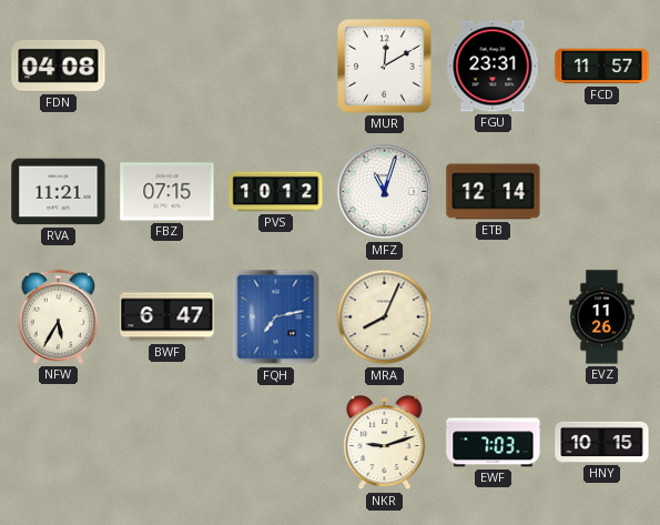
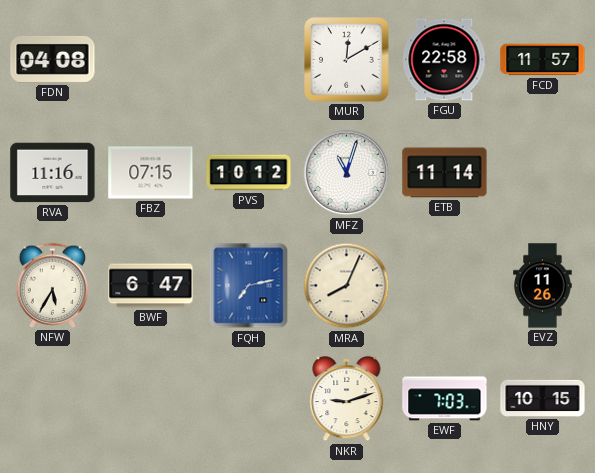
FGU: 23:31 -> 22:58
RVA: 11:21 -> 11:16
ETB: 12:14 -> 11:14
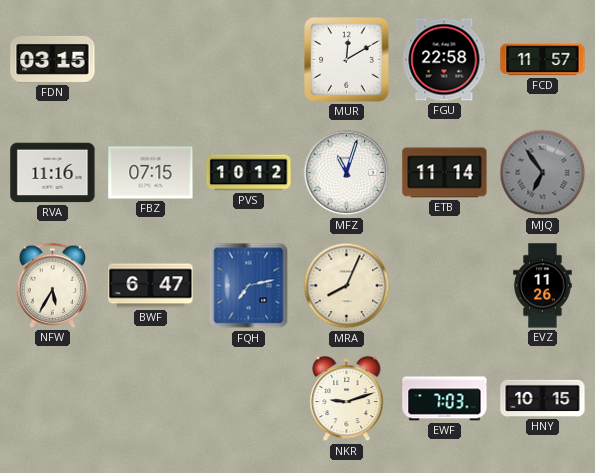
FDN: 04:08 -> 03:15
MJQ: none -> 6:54
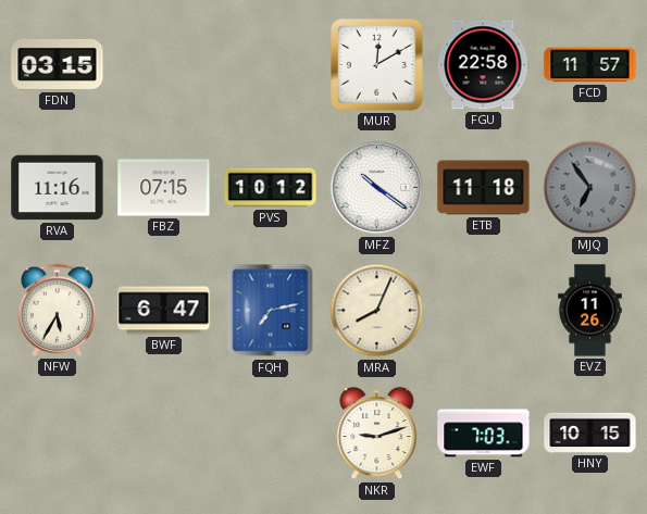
MFZ: 11:03 -> 10:21
ETB: 11:14 -> 11:18
